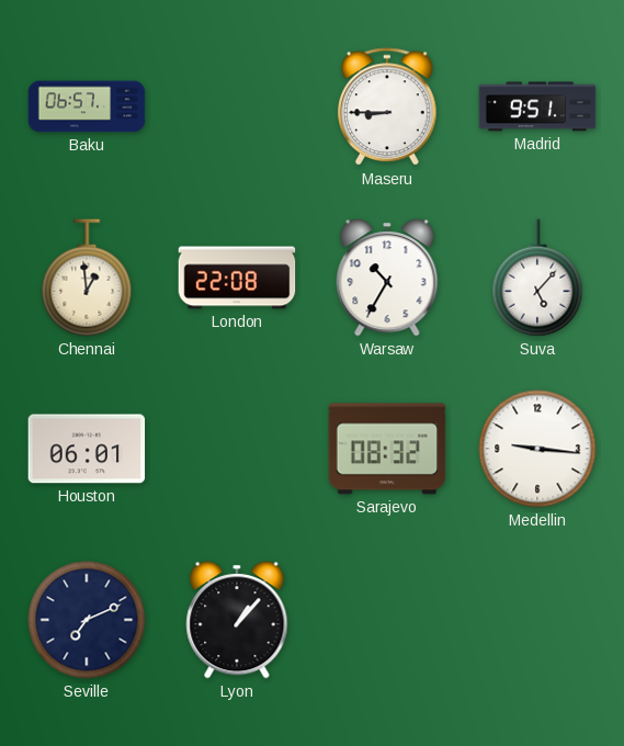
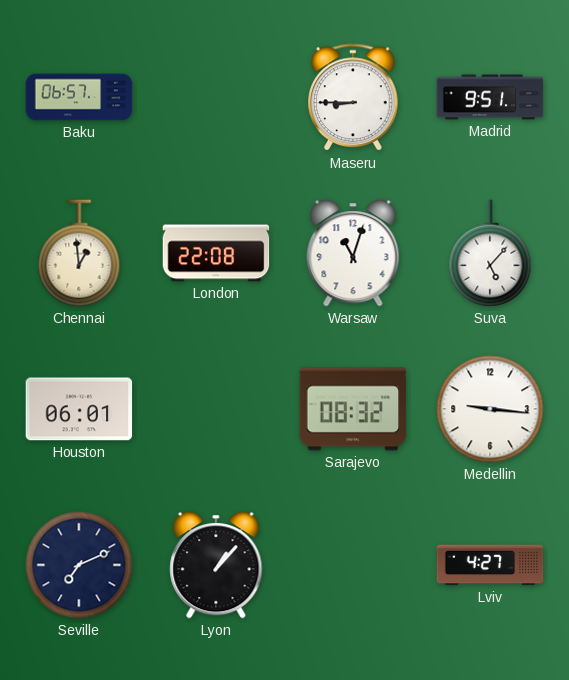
Warsaw: 10:35 -> 11:03
Lviv: none -> 4:27
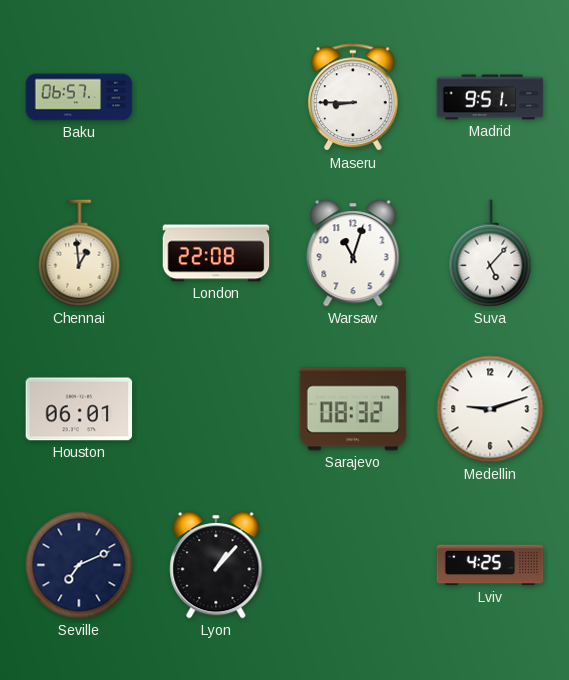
Medellin: 9:16 -> 9:12
Lviv: 4:27 -> 4:25
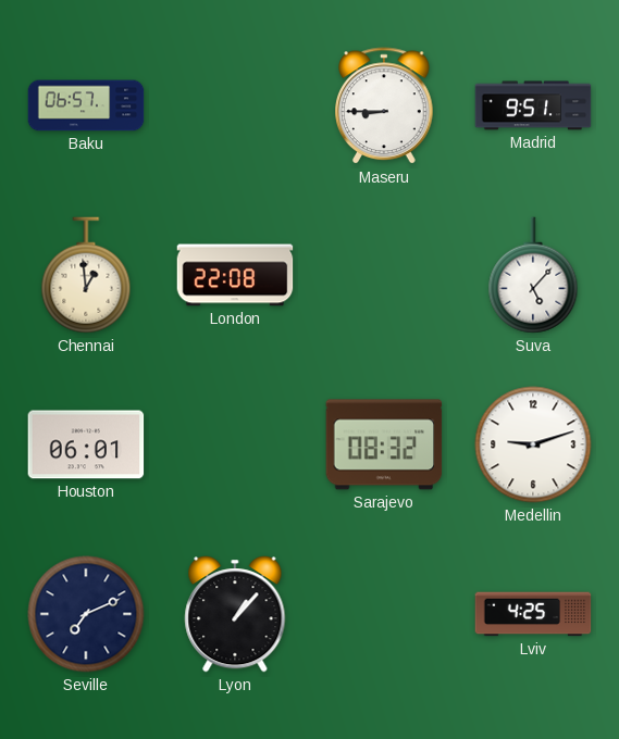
Warsaw: 11:03 -> none
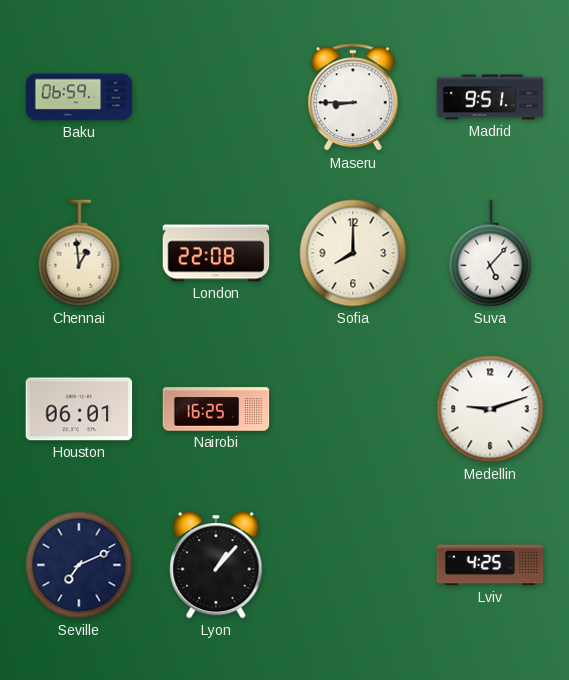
Baku: 06:57 -> 06:59
Sofia: none -> 8:00
Nairobi: none -> 16:25
Sarajevo: 08:32 -> none
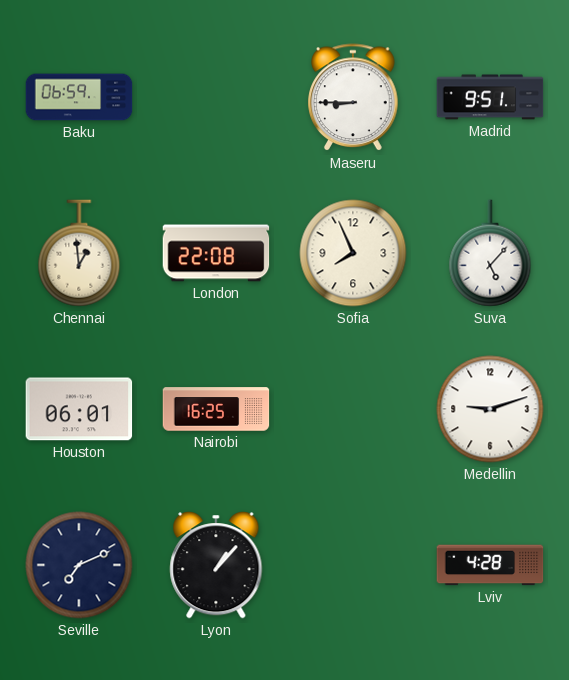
Sofia: 8:00 -> 7:56
Lviv: 4:25 -> 4:28
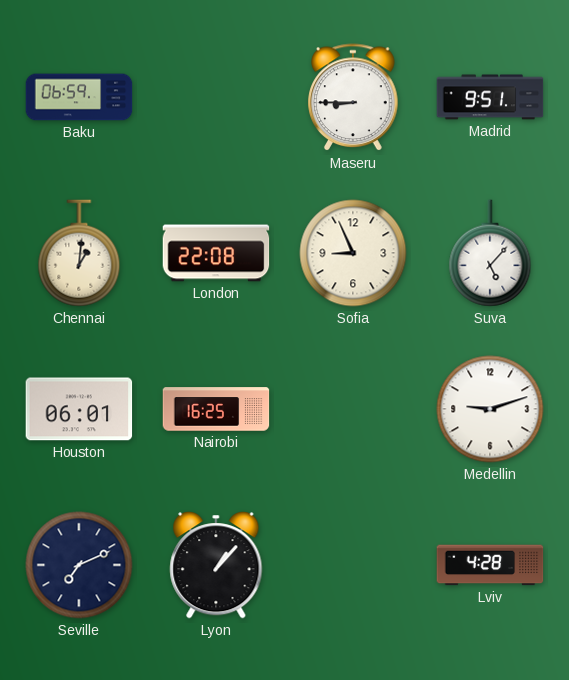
Chennai: 12:59 -> 1:01
Sofia: 7:56 -> 8:56
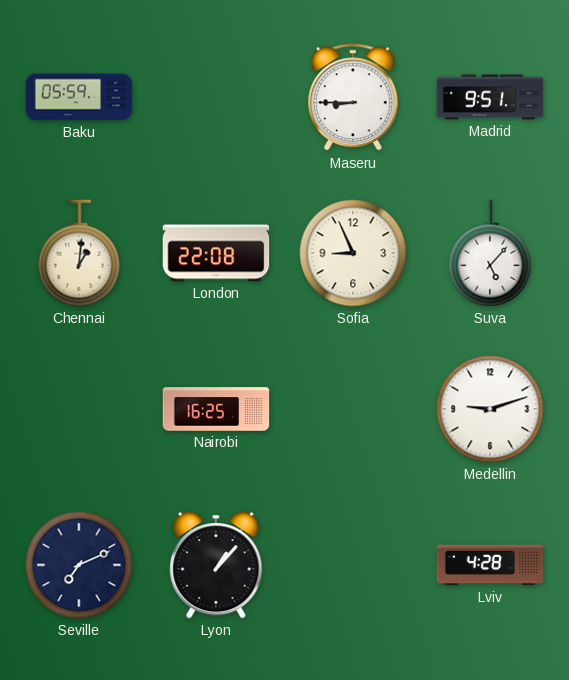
Baku: 06:59 -> 05:59
Houston: 06:01 -> none
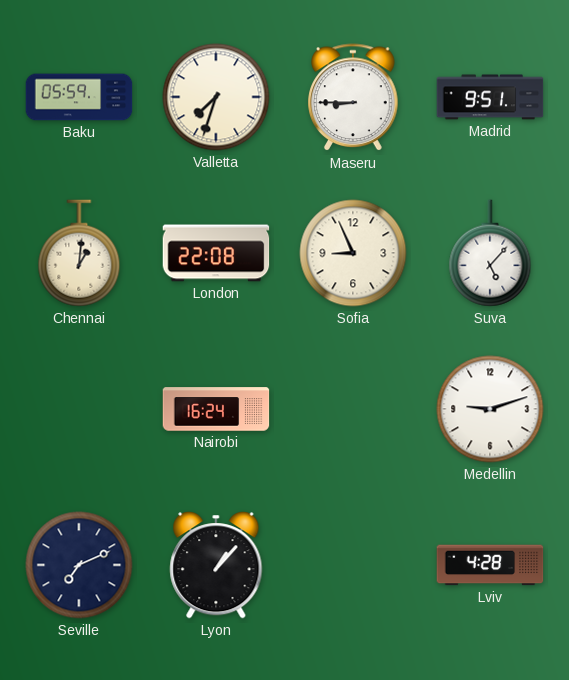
Valletta: none -> 7:33
Nairobi: 16:25 -> 16:24
